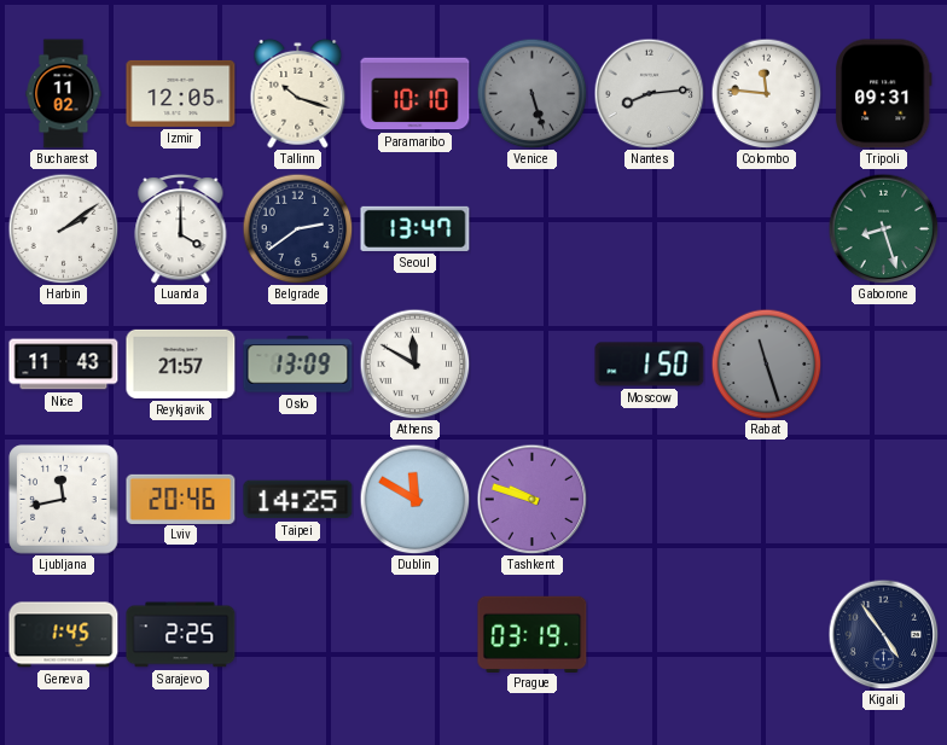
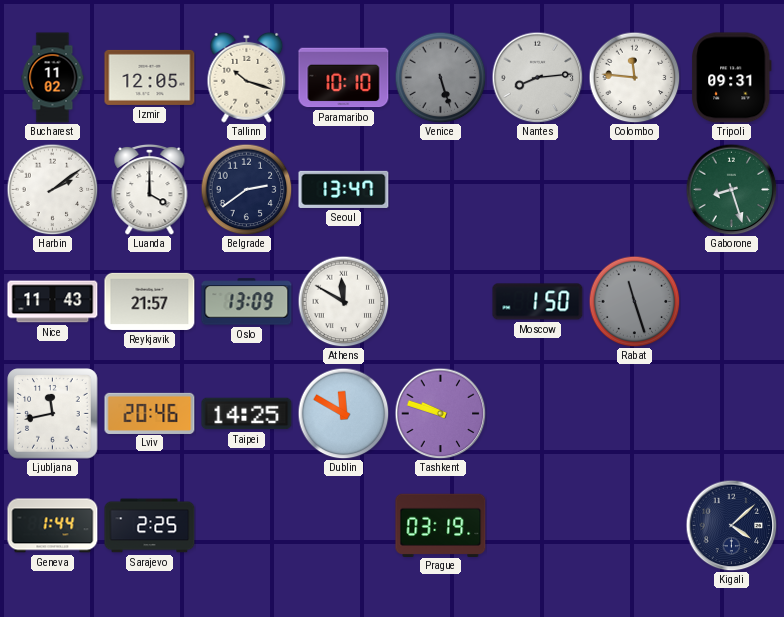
Geneva: 1:45 -> 1:44
Kigali: 4:54 -> 4:08
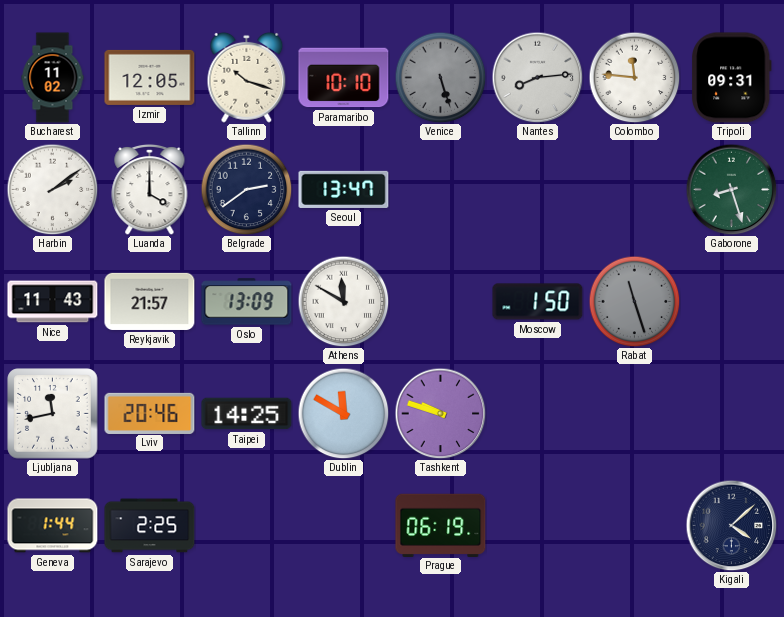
Prague: 03:19 -> 06:19
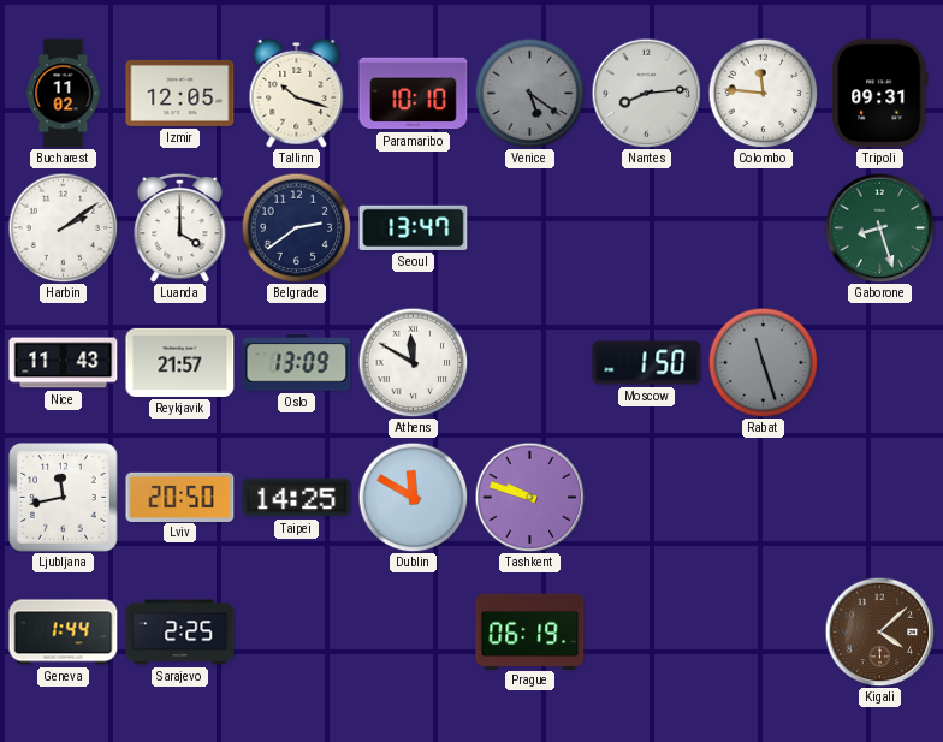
Venice: 5:27 -> 5:21
Lviv: 20:46 -> 20:50
Kigali dial: navy -> brown
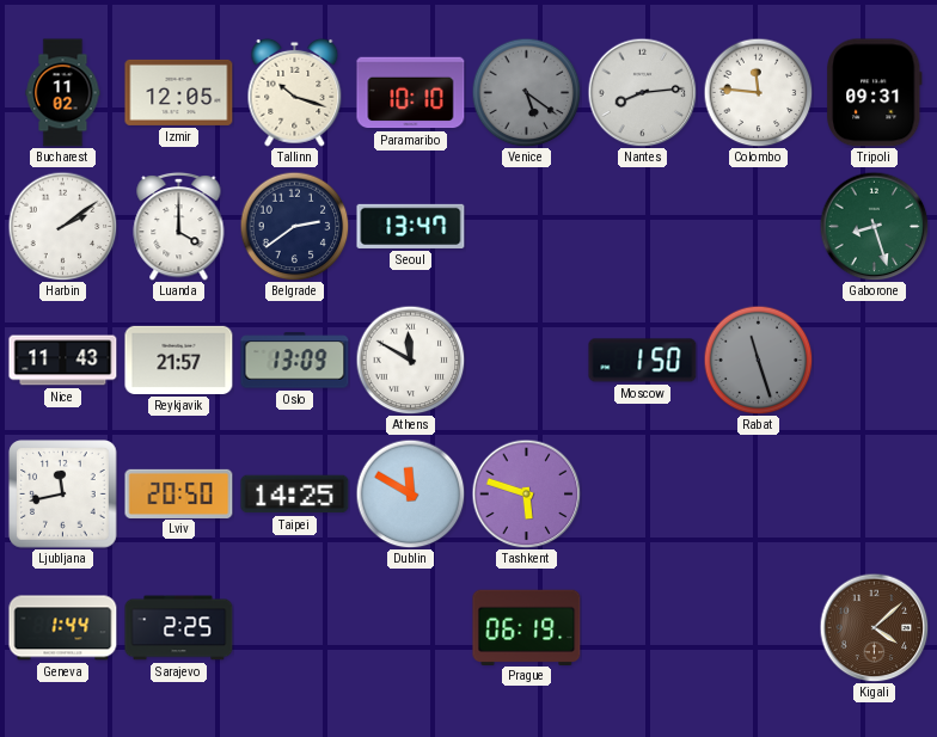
Tashkent: 9:48 -> 5:48
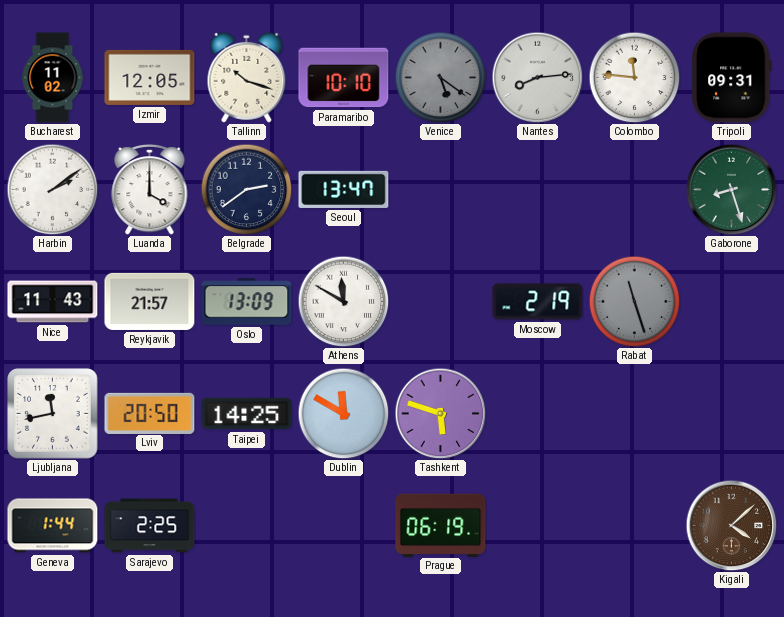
Moscow: 1:50 -> 2:19
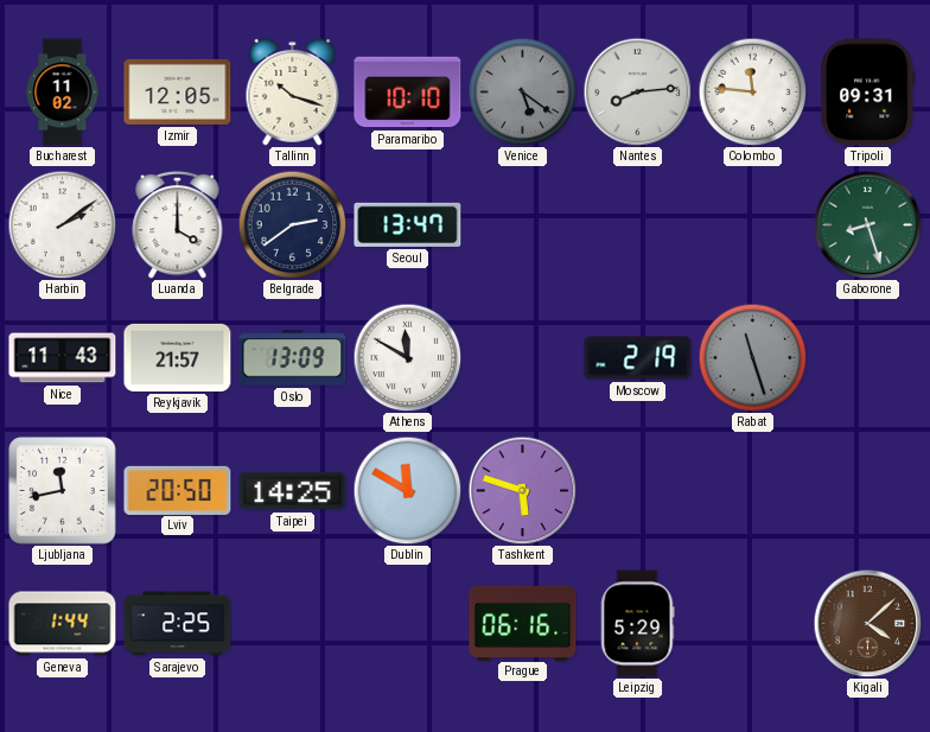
Prague: 06:19 -> 06:16
Leipzig: none -> 5:29
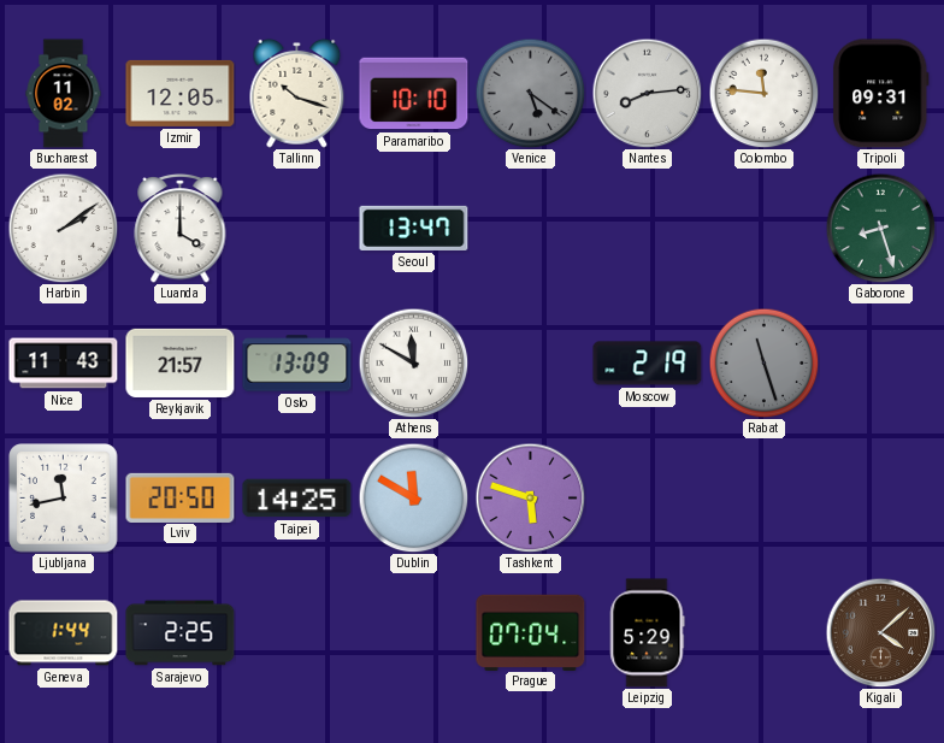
Belgrade: 2:39 -> none
Prague: 06:16 -> 07:04
